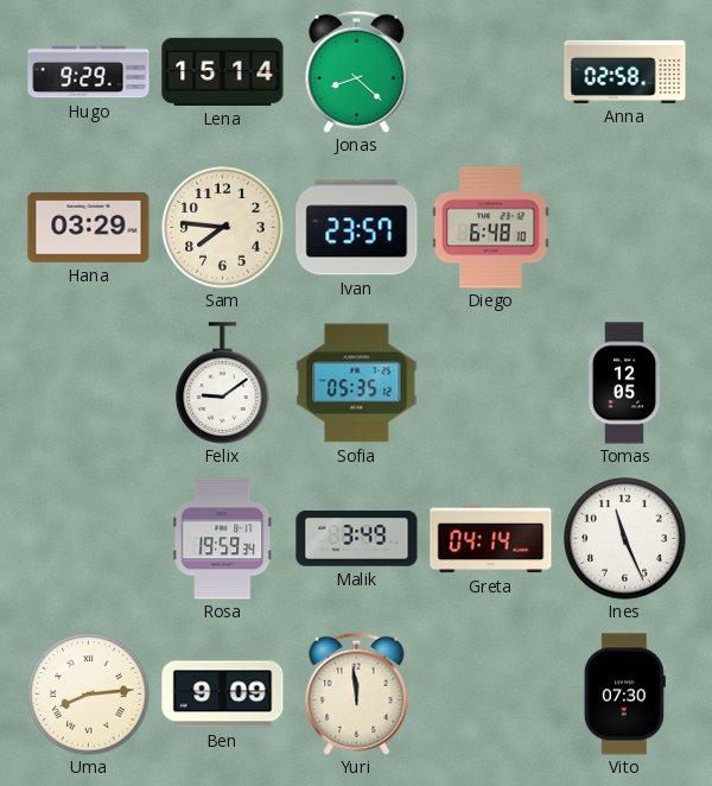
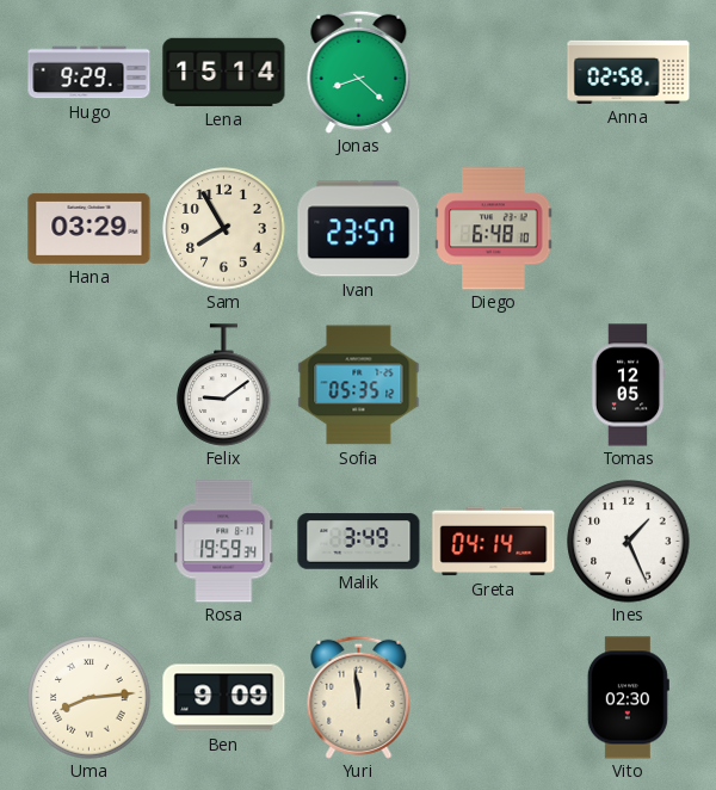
Sam: 7:46 -> 7:55
Ines: 11:26 -> 1:26
Vito: 07:30 -> 02:30
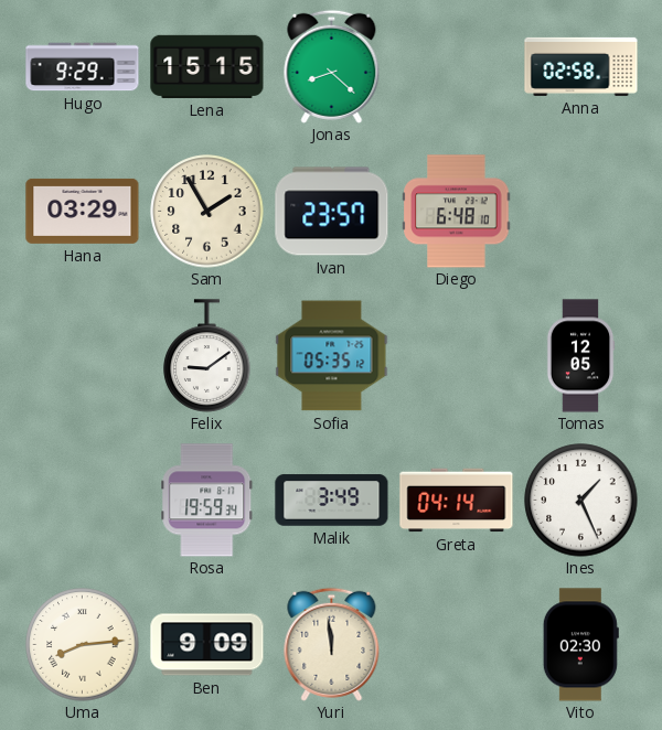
Lena: 15:14 -> 15:15
Sam: 7:55 -> 1:55
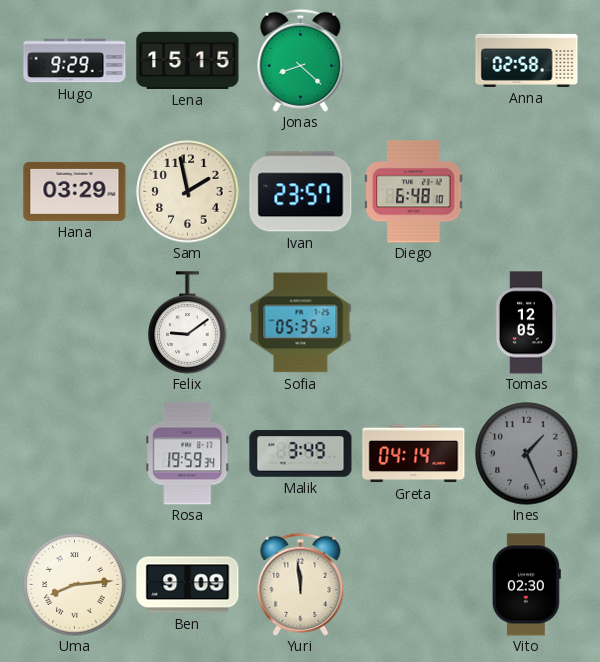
Sam: 1:55 -> 1:58
Ines dial: white -> grey
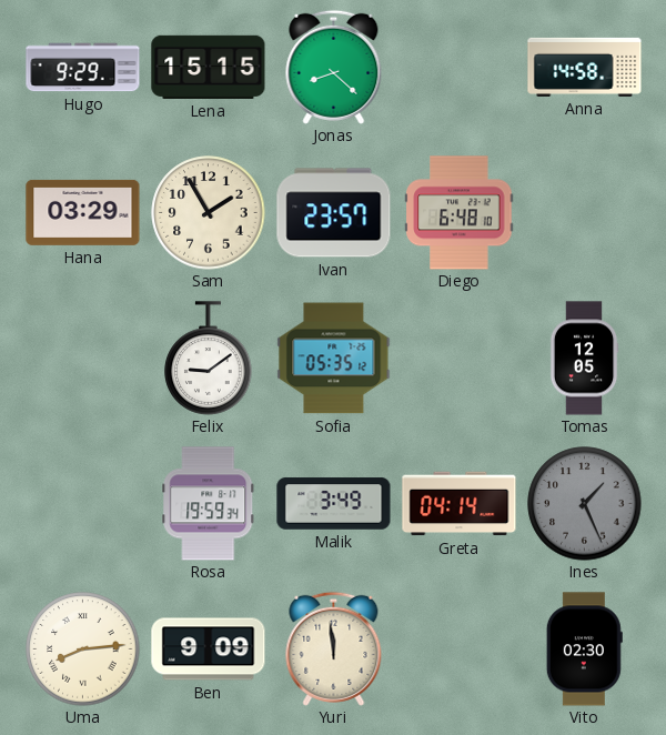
Anna: 02:58 -> 14:58
Sam: 1:58 -> 1:55
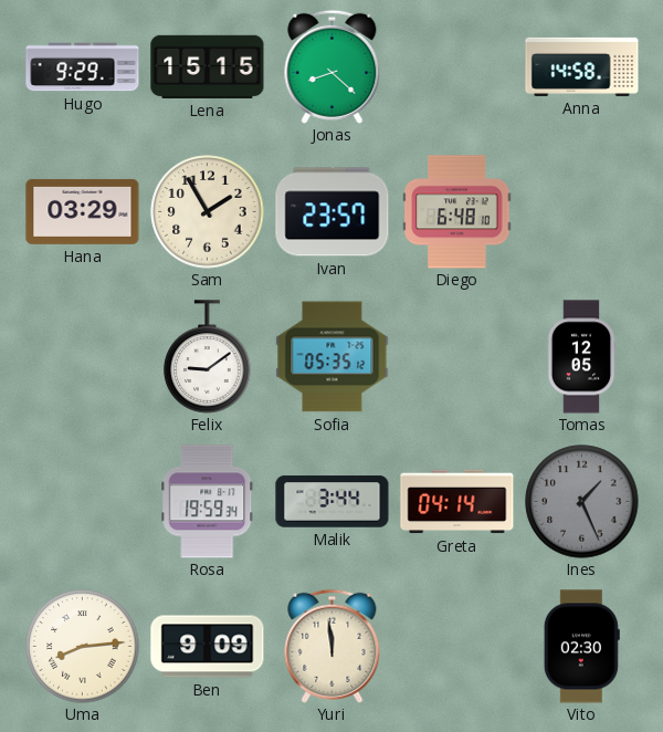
Malik: 3:49 -> 3:44
